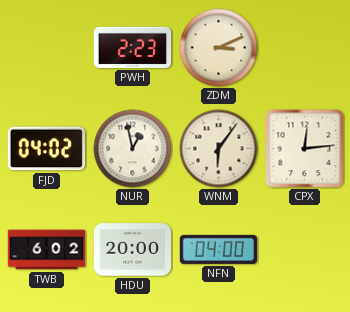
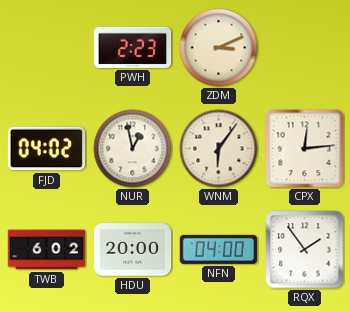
RQX: none -> 1:54
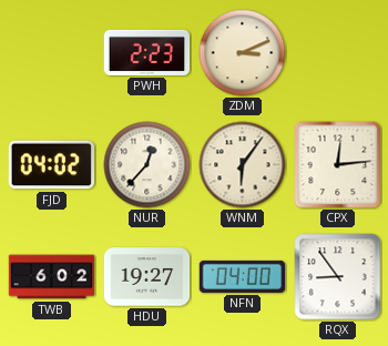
NUR: 12:58 -> 12:37
HDU: 20:00 -> 19:27
RQX: 1:54 -> 8:54
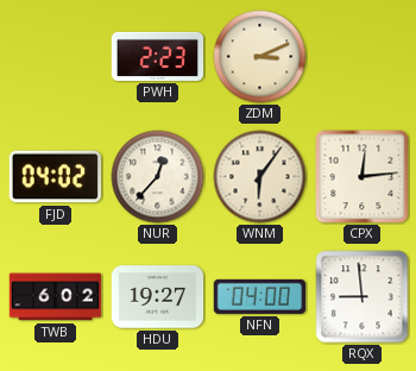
RQX: 8:54 -> 8:59
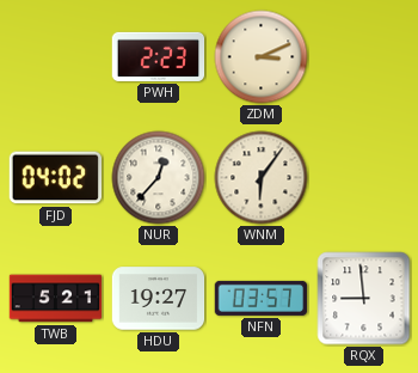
CPX: 12:14 -> none
TWB: 6:02 -> 5:21
NFN: 04:00 -> 03:57
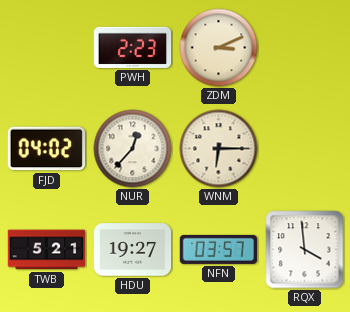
WNM: 6:06 -> 6:15
RQX: 8:59 -> 3:59
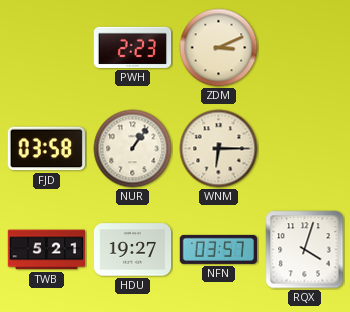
FJD: 04:02 -> 03:58
NUR: 12:37 -> 1:06
RQX: 3:59 -> 4:03
